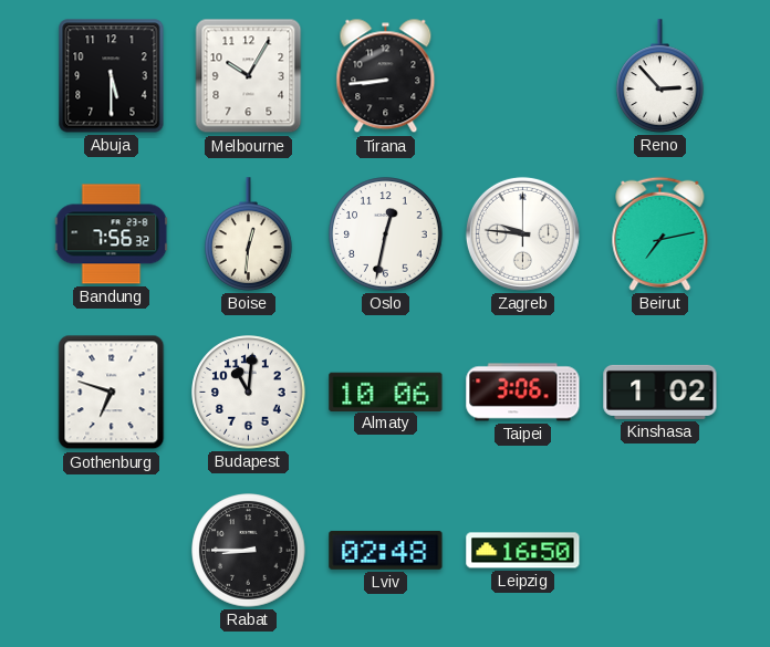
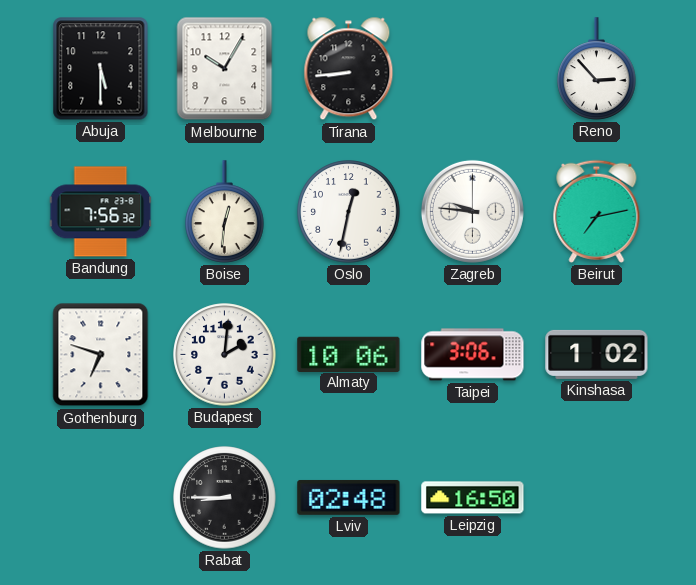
Budapest: 11:01 -> 2:01
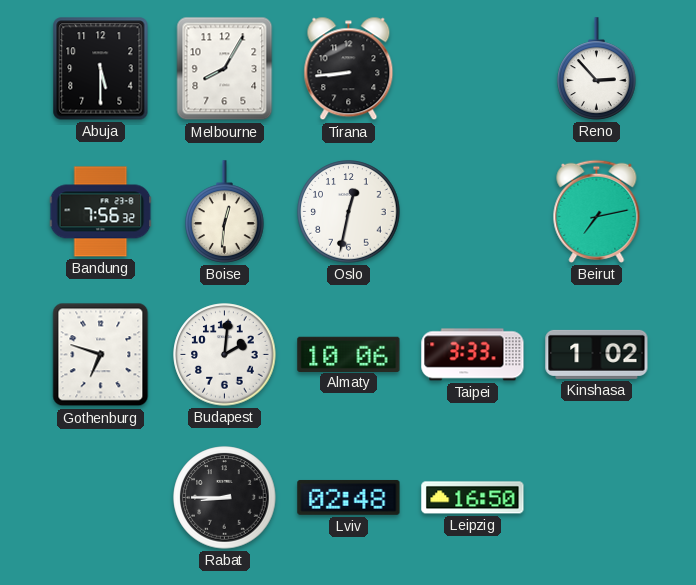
Melbourne: 10:05 -> 8:05
Zagreb: 9:46 -> none
Taipei: 3:06 -> 3:33
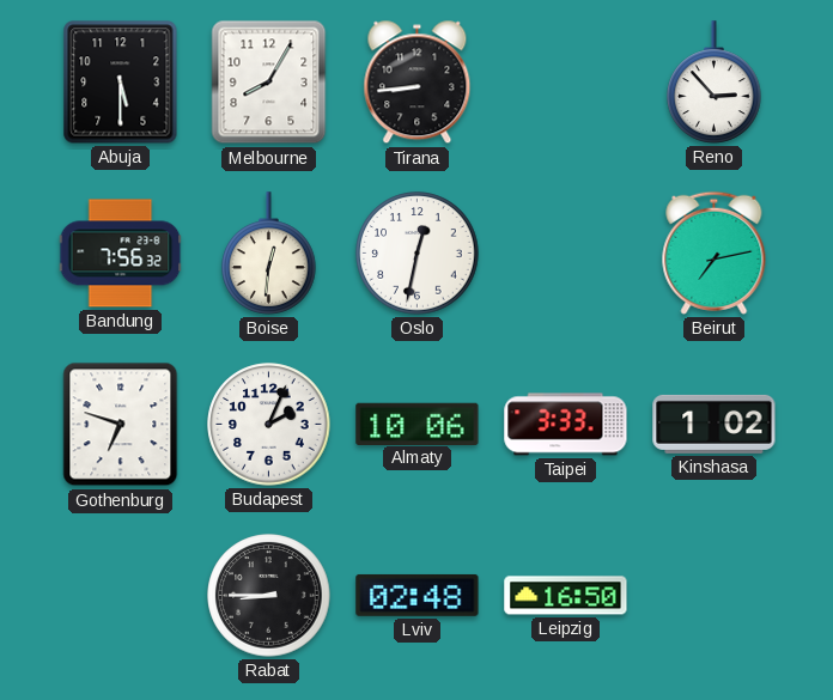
Budapest: 2:01 -> 2:04
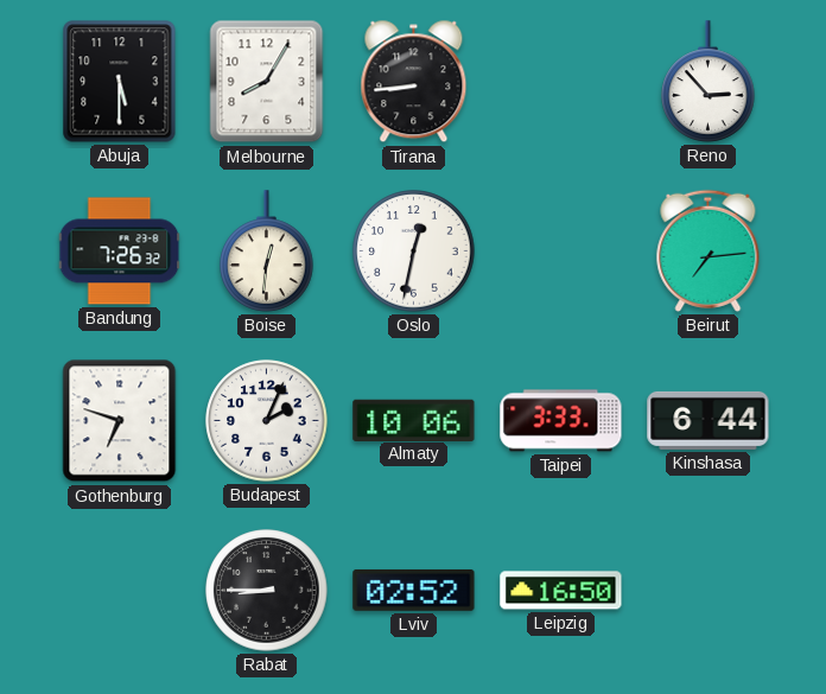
Bandung: 7:56 -> 7:26
Beirut: 7:13 -> 7:14
Kinshasa: 1:02 -> 6:44
Lviv: 02:48 -> 02:52
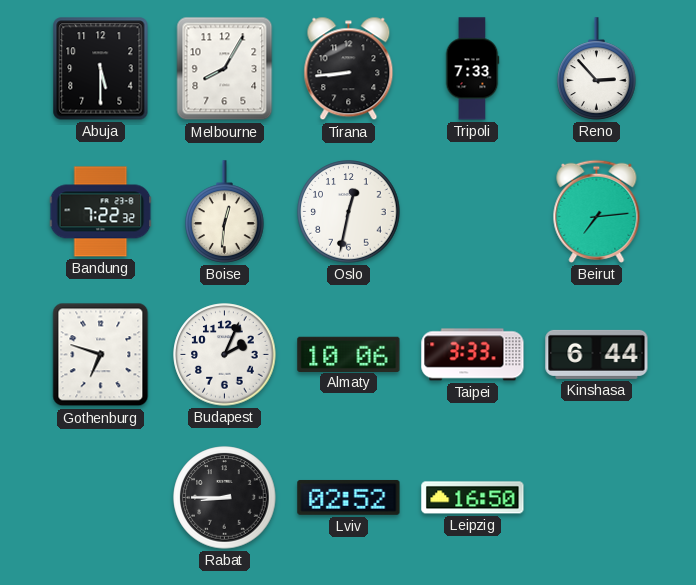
Tripoli: none -> 7:33
Bandung: 7:26 -> 7:22
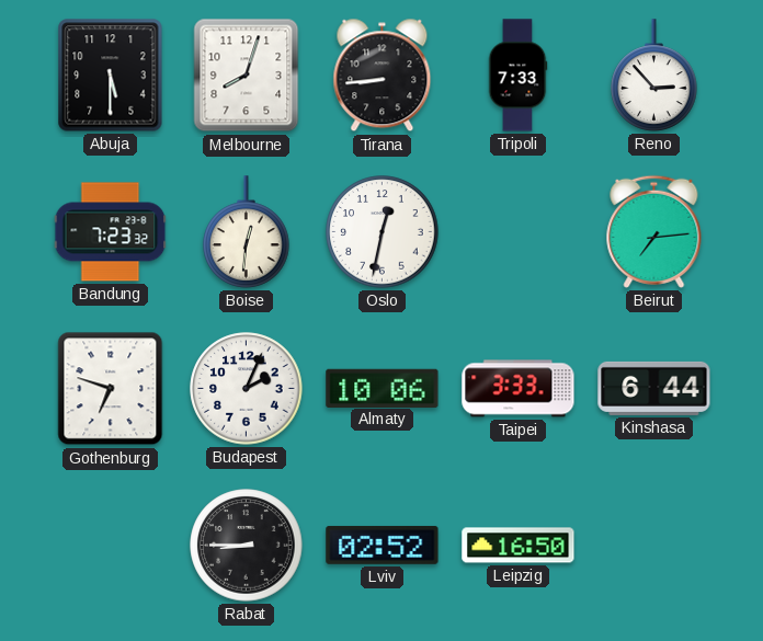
Melbourne: 8:05 -> 8:03
Bandung: 7:22 -> 7:23
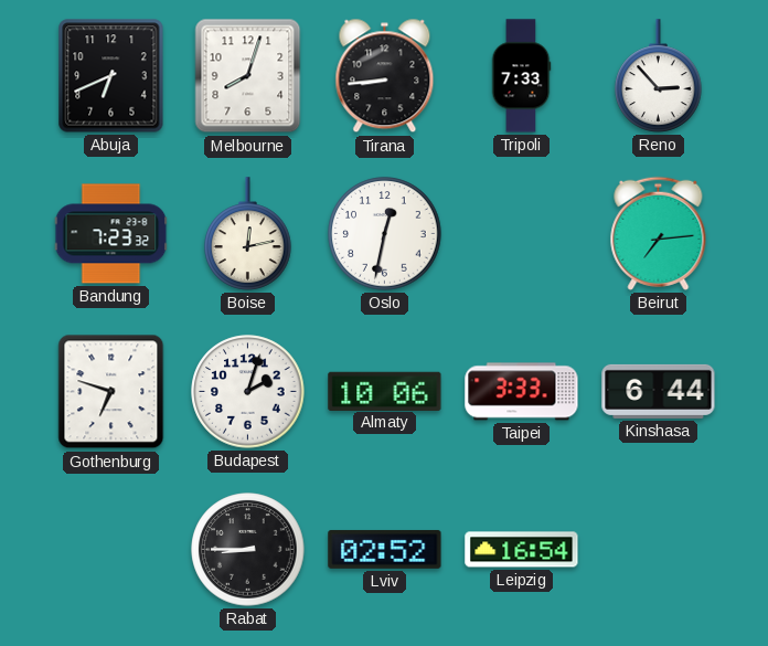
Abuja: 5:30 -> 6:41
Boise: 12:31 -> 12:13
Budapest: 2:04 -> 2:03
Leipzig: 16:50 -> 16:54
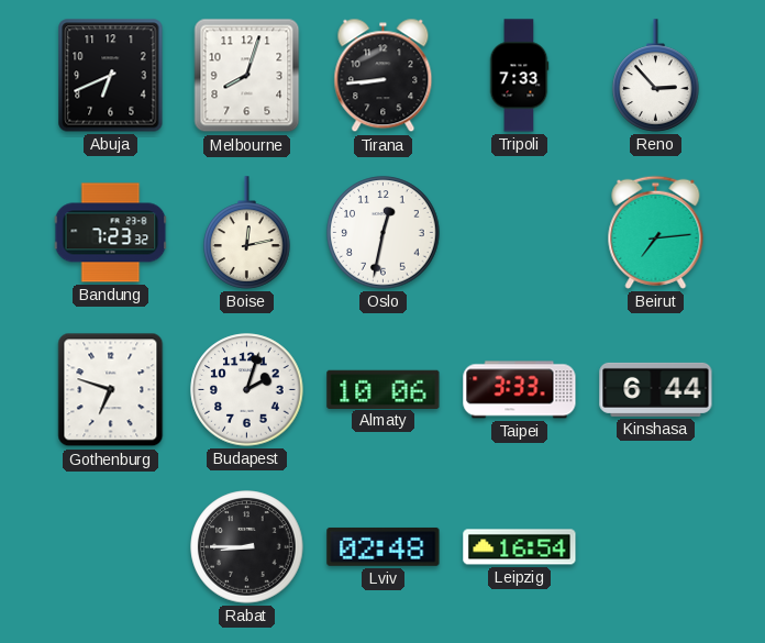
Lviv: 02:52 -> 02:48
